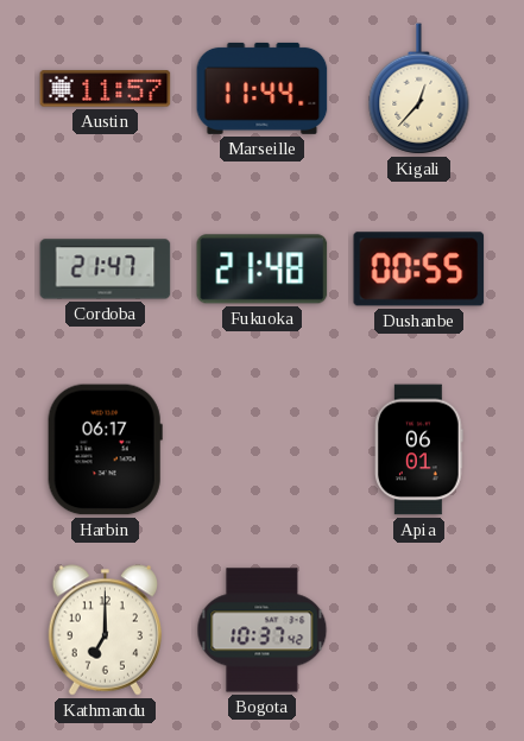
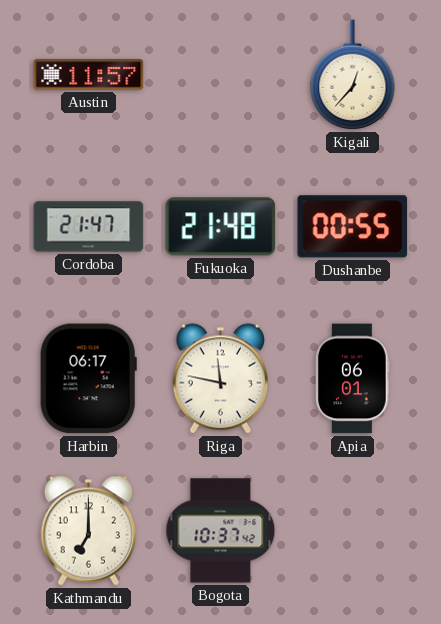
Marseille: 11:44 -> none
Riga: none -> 11:47
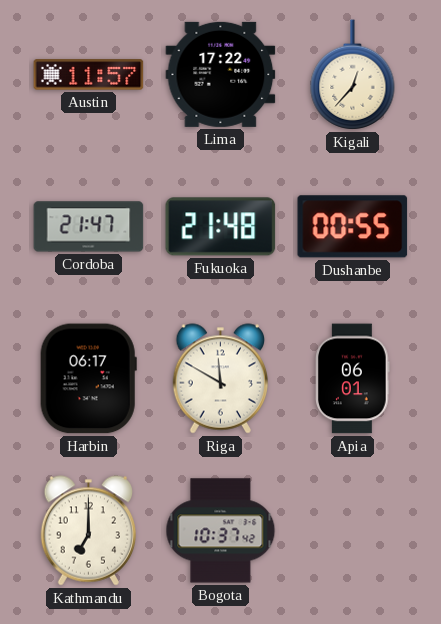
Lima: none -> 17:22
Riga: 11:47 -> 11:50
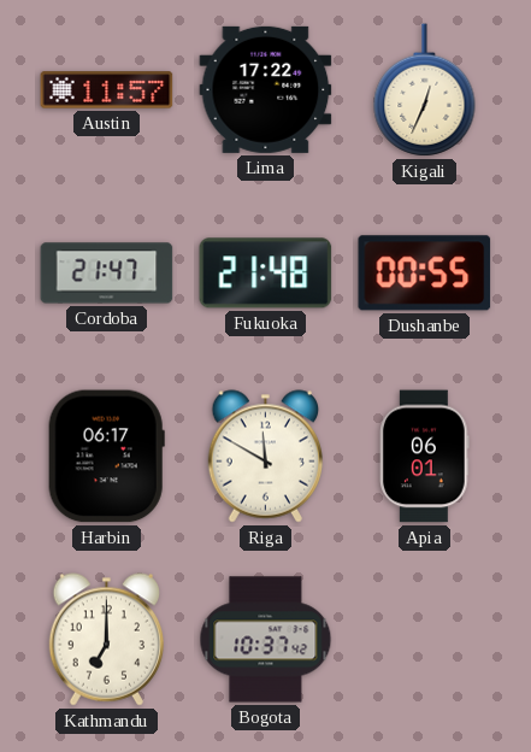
Kigali: 12:37 -> 12:34
